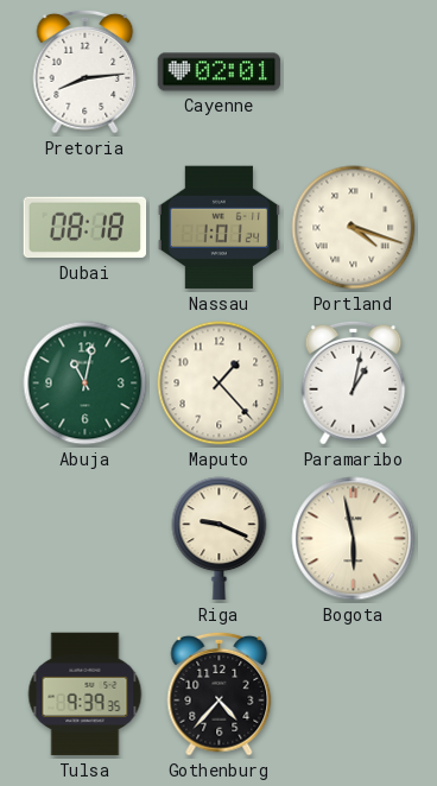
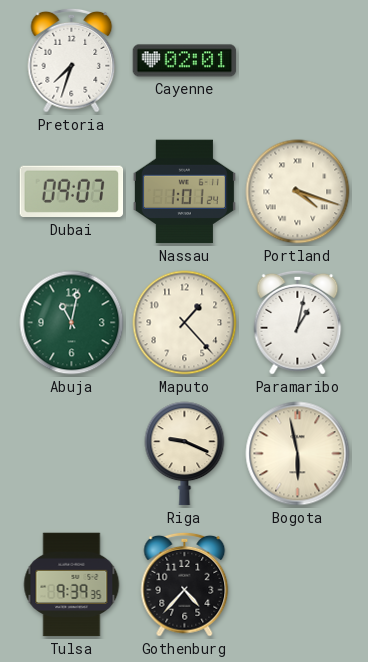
Pretoria: 8:14 -> 7:33
Dubai: 08:18 -> 09:07
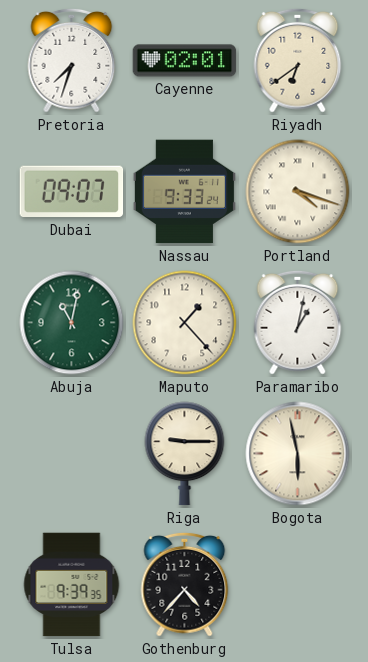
Riyadh: none -> 6:39
Nassau: 1:01 -> 9:33
Riga: 9:19 -> 9:15
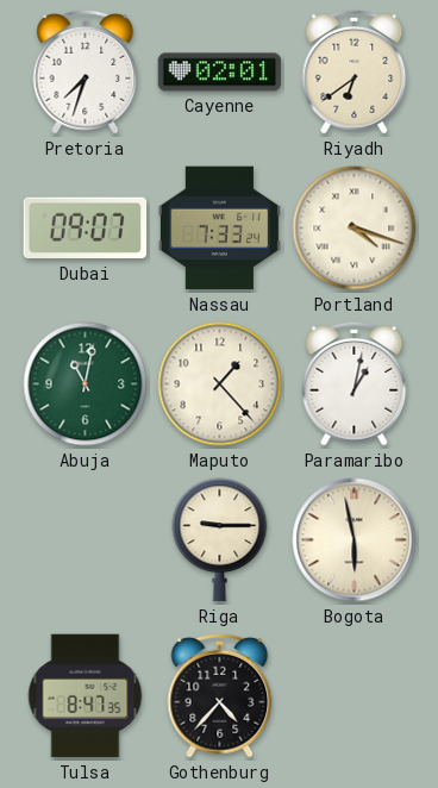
Nassau: 9:33 -> 7:33
Tulsa: 9:39 -> 8:47
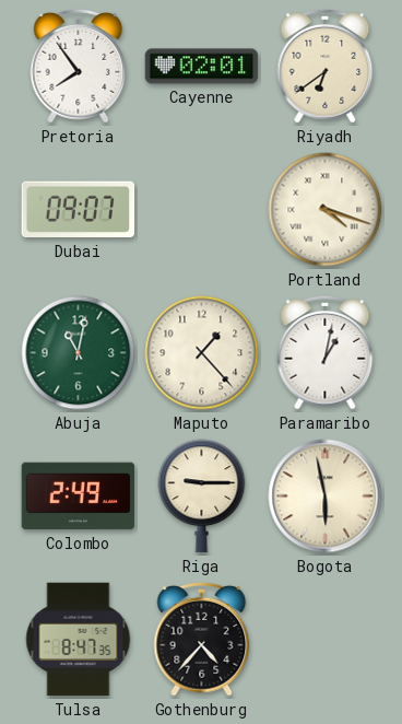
Pretoria: 7:33 -> 7:54
Nassau: 7:33 -> none
Colombo: none -> 2:49
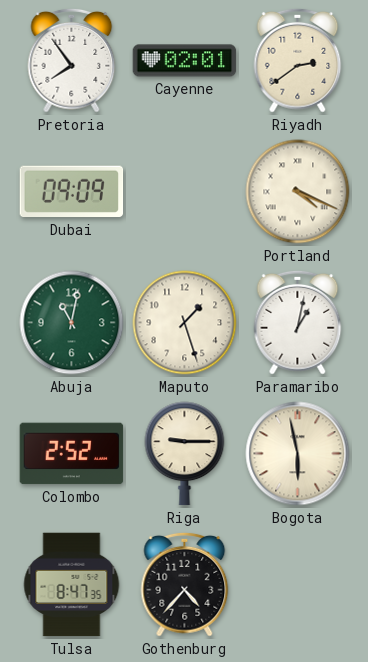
Riyadh: 6:39 -> 2:39
Dubai: 09:07 -> 09:09
Portland: 4:18 -> 4:19
Maputo: 1:23 -> 1:27
Colombo: 2:49 -> 2:52
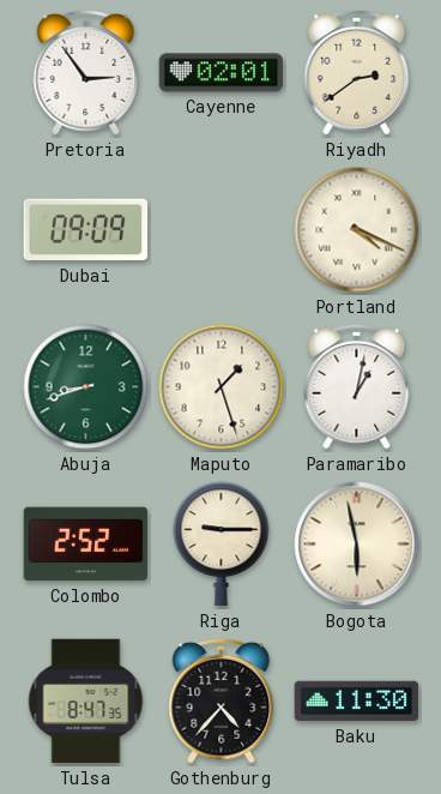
Pretoria: 7:54 -> 2:54
Abuja: 11:02 -> 8:42
Baku: none -> 11:30
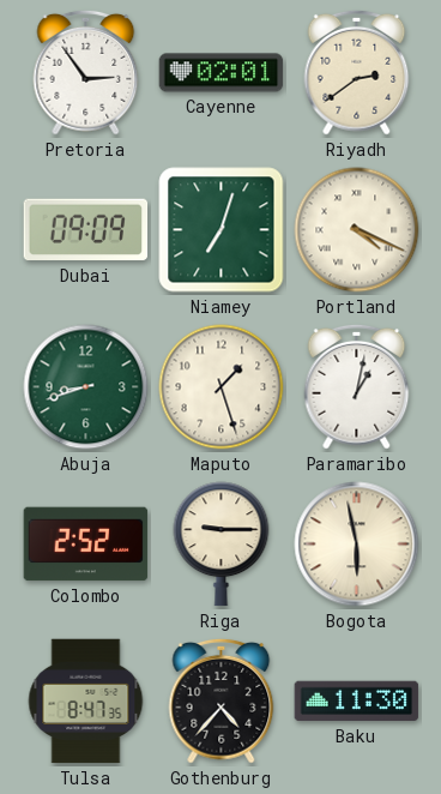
Niamey: none -> 7:03
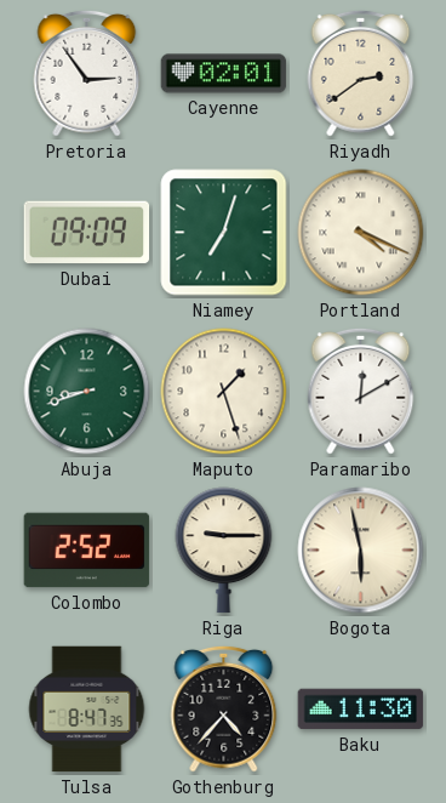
Paramaribo: 1:02 -> 12:10
